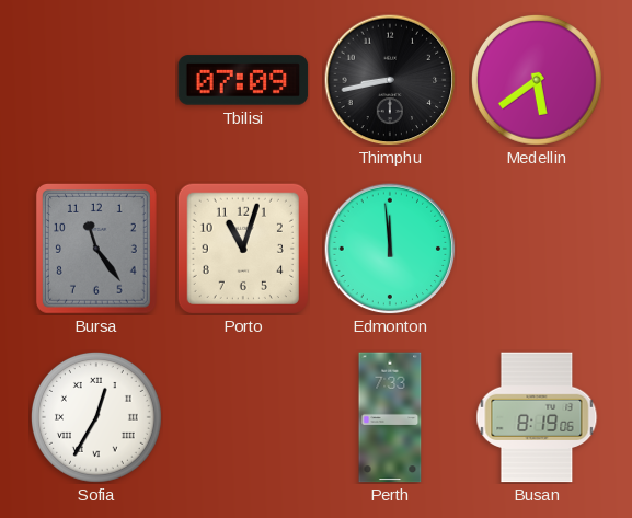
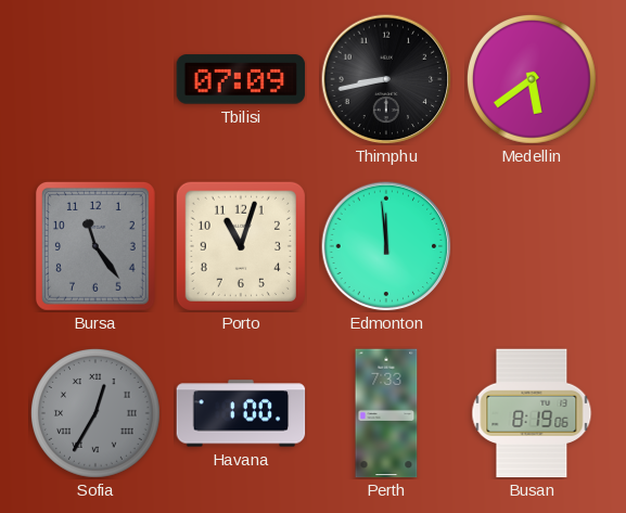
Sofia dial: white -> grey
Havana: none -> 1:00
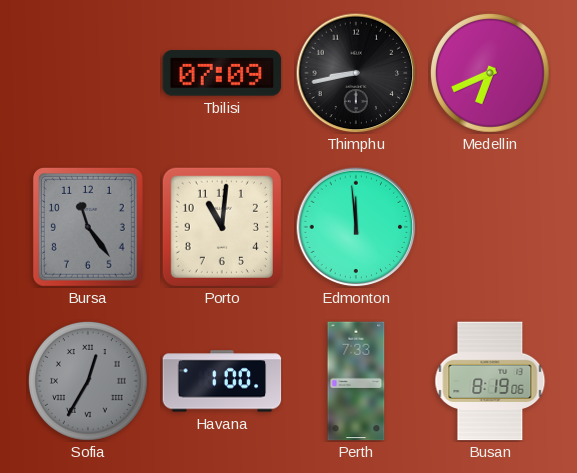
Medellin: 5:39 -> 6:41
Porto: 11:03 -> 11:01
